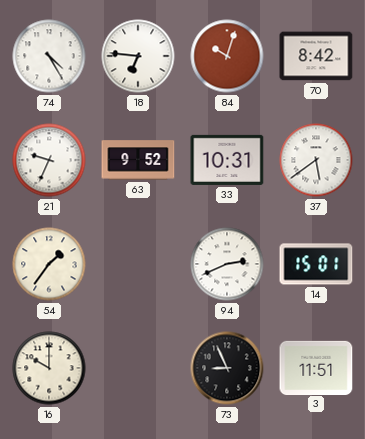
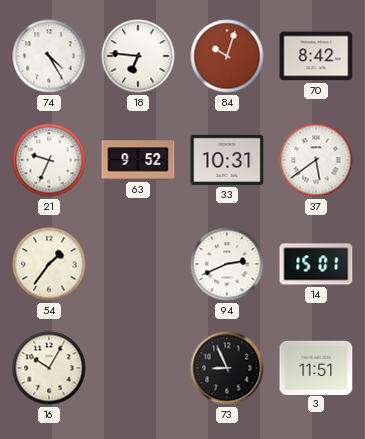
16: 10:00 -> 10:05
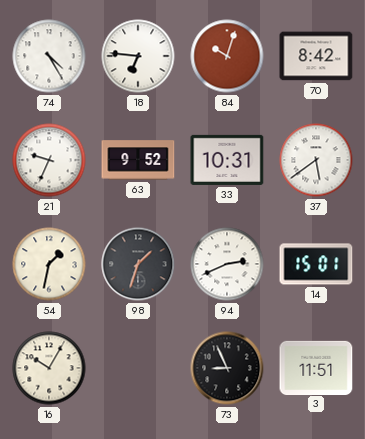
54: 1:36 -> 1:32
98: none -> 1:33
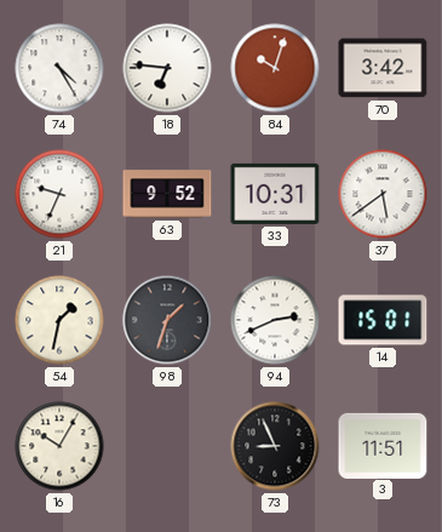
70: 8:42 -> 3:42
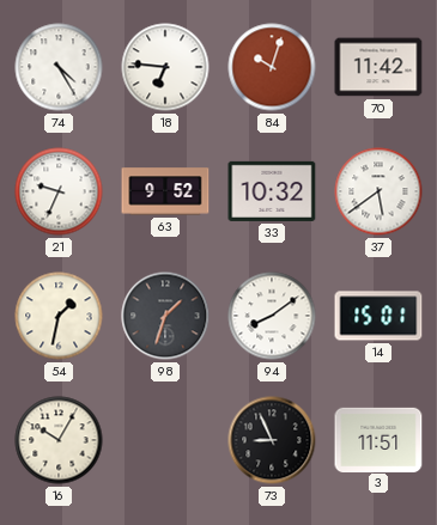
70: 3:42 -> 11:42
33: 10:31 -> 10:32
94: 2:41 -> 8:09
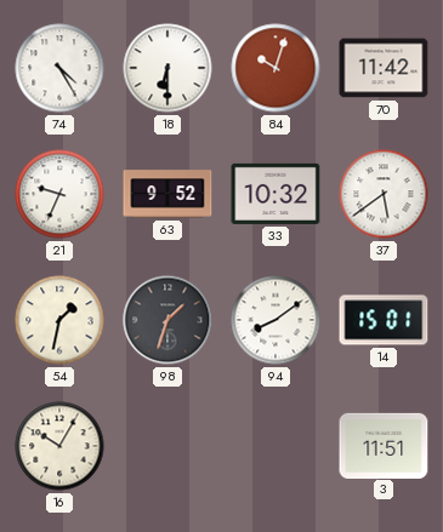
18: 6:46 -> 6:30
73: 8:56 -> none
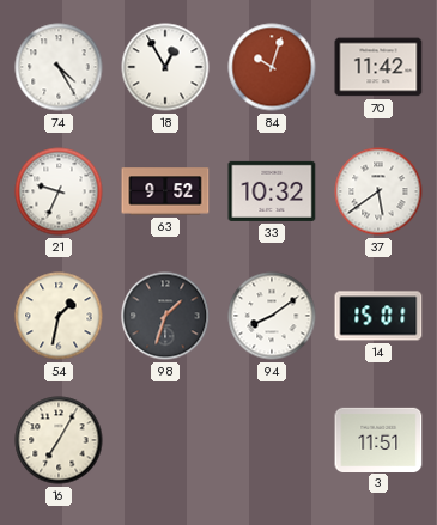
18: 6:30 -> 12:55
16: 10:05 -> 7:05
